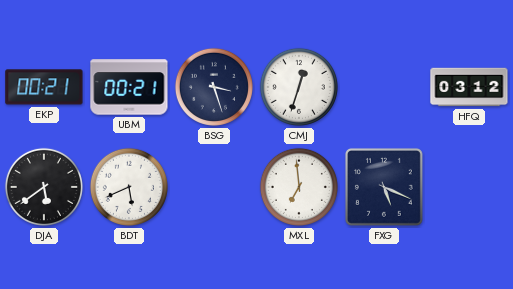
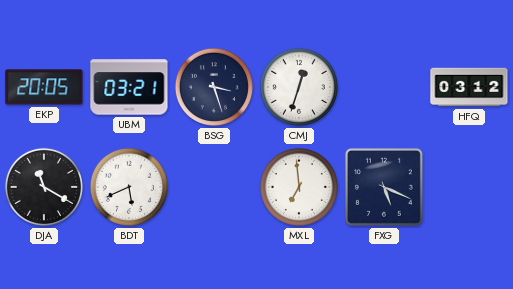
EKP: 00:21 -> 20:05
UBM: 00:21 -> 03:21
DJA: 5:39 -> 11:20
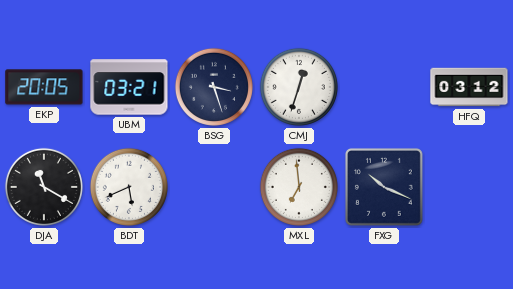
FXG: 5:19 -> 10:19
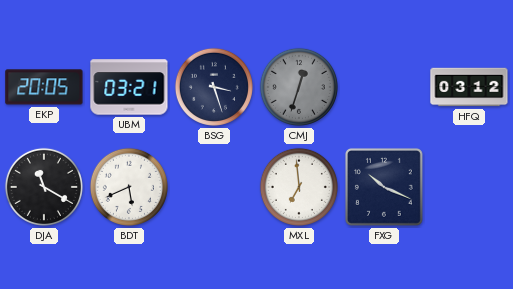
CMJ dial: white -> grey
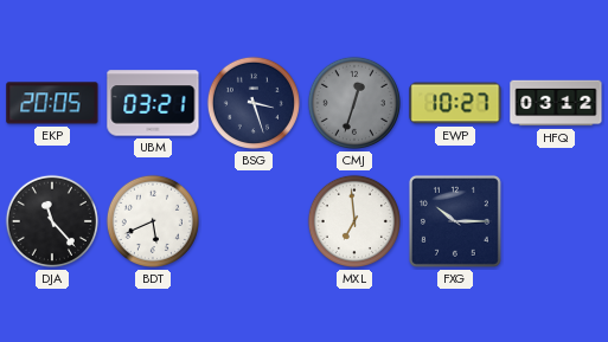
EWP: none -> 10:27
DJA: 11:20 -> 11:23
FXG: 10:19 -> 10:15
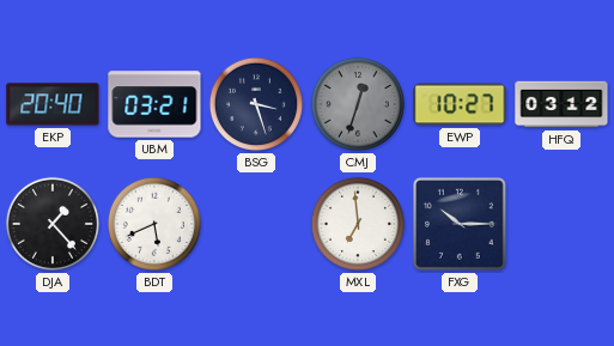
EKP: 20:05 -> 20:40
DJA: 11:23 -> 1:23
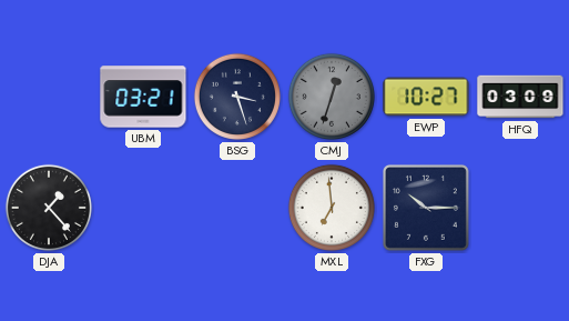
EKP: 20:40 -> none
HFQ: 03:12 -> 03:09
BDT: 5:41 -> none
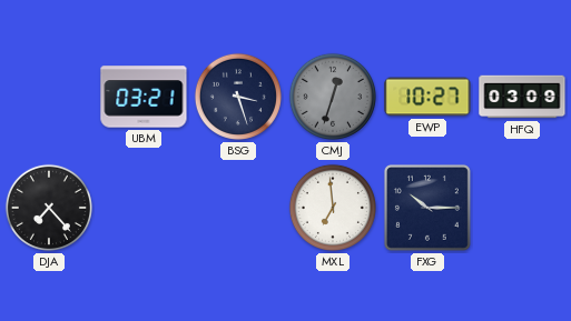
DJA: 1:23 -> 7:23
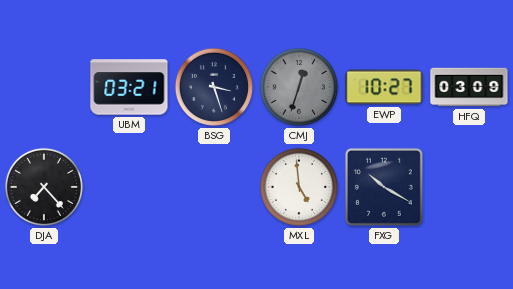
MXL: 6:59 -> 4:59
FXG: 10:15 -> 10:20
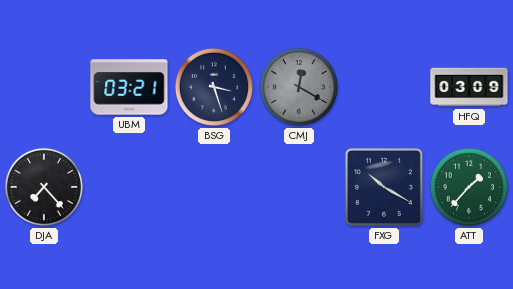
CMJ: 12:33 -> 12:20
EWP: 10:27 -> none
MXL: 4:59 -> none
ATT: none -> 1:37
